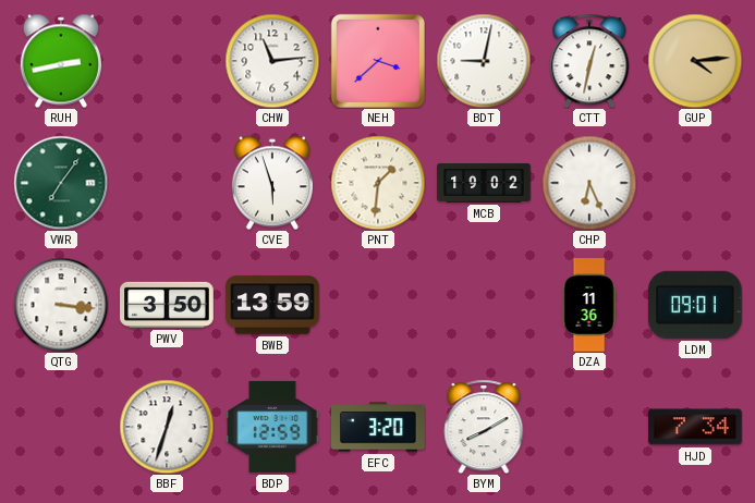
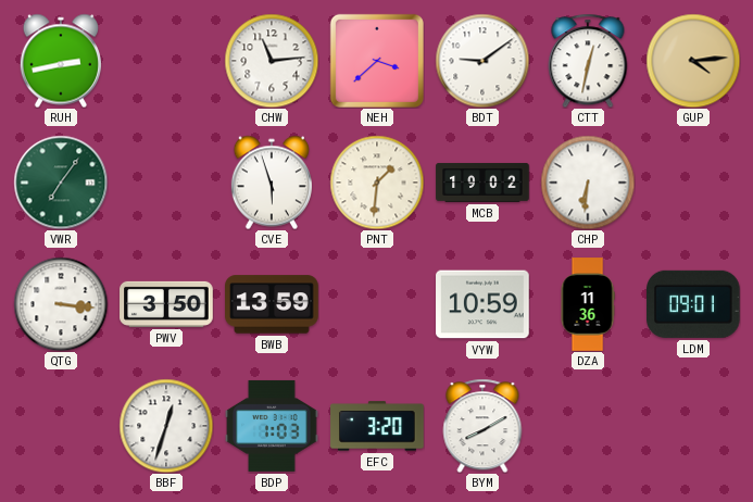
BDT: 9:02 -> 9:09
CHP: 6:26 -> 6:31
VYW: none -> 10:59
BDP: 12:59 -> 1:03
HJD: 7:34 -> none
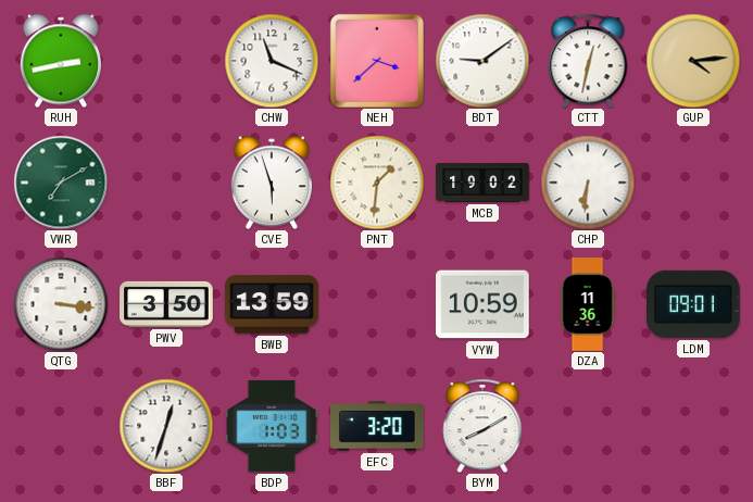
CHW: 11:14 -> 11:19
VWR: 7:06 -> 7:10
